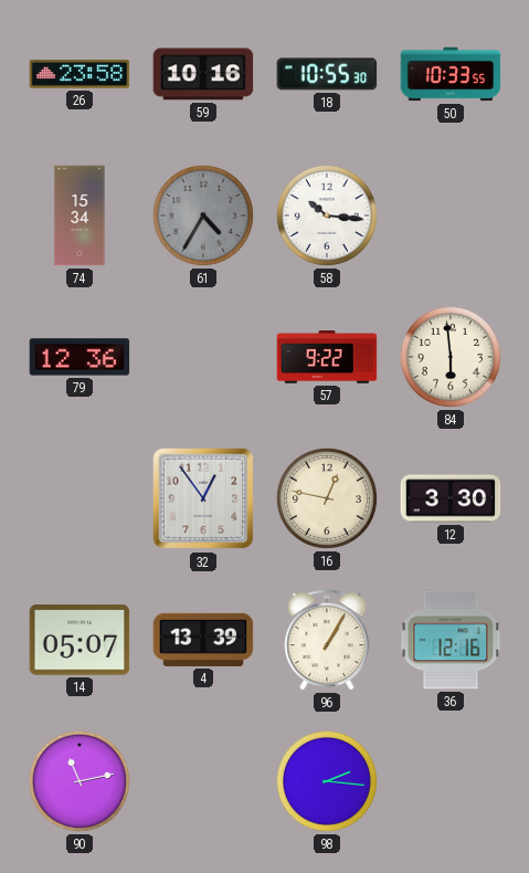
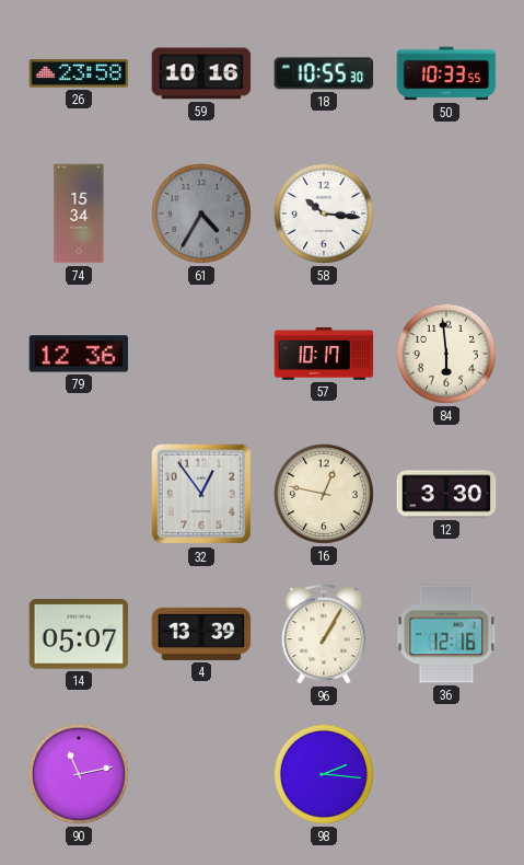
57: 9:22 -> 10:17
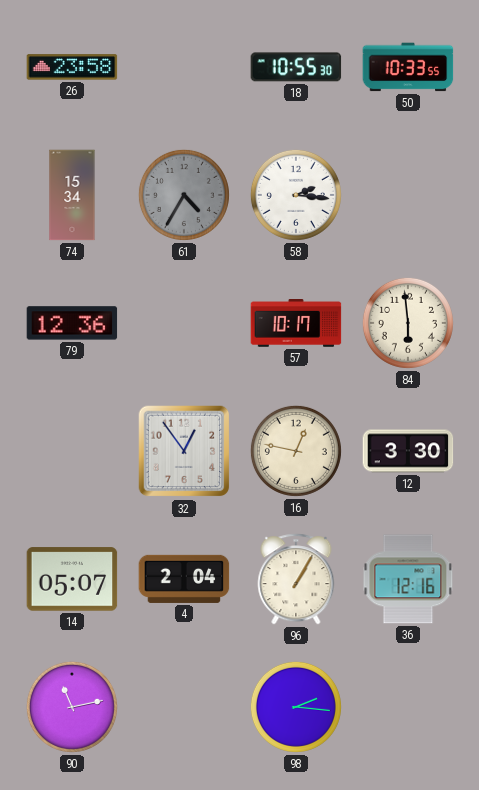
59: 10:16 -> none
58: 10:16 -> 2:16
4: 13:39 -> 2:04
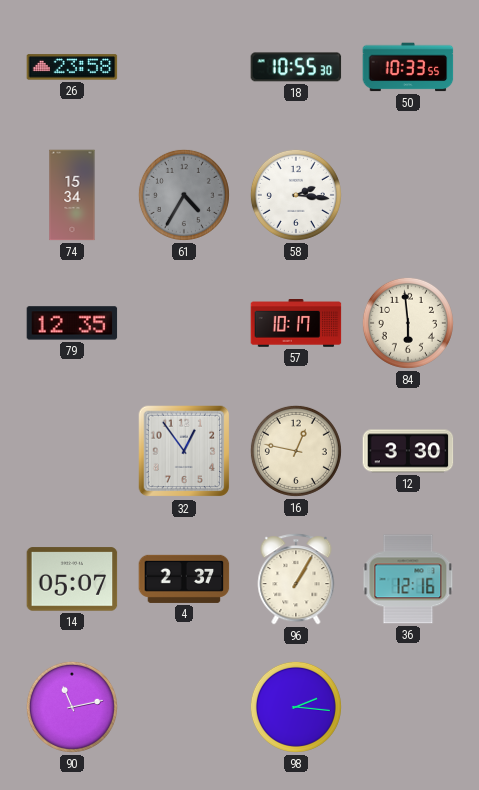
79: 12:36 -> 12:35
4: 2:04 -> 2:37
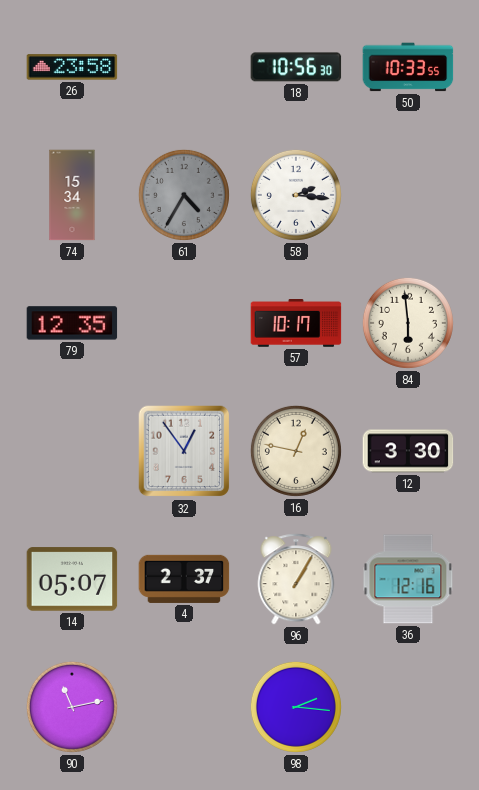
18: 10:55 -> 10:56
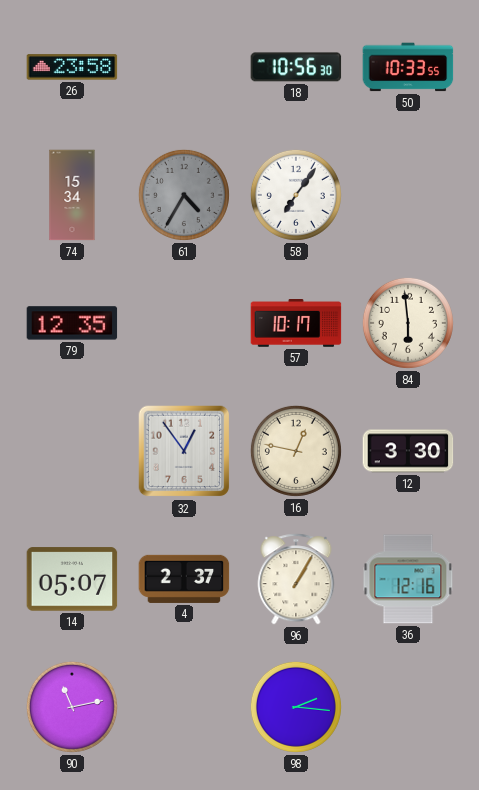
58: 2:16 -> 7:06
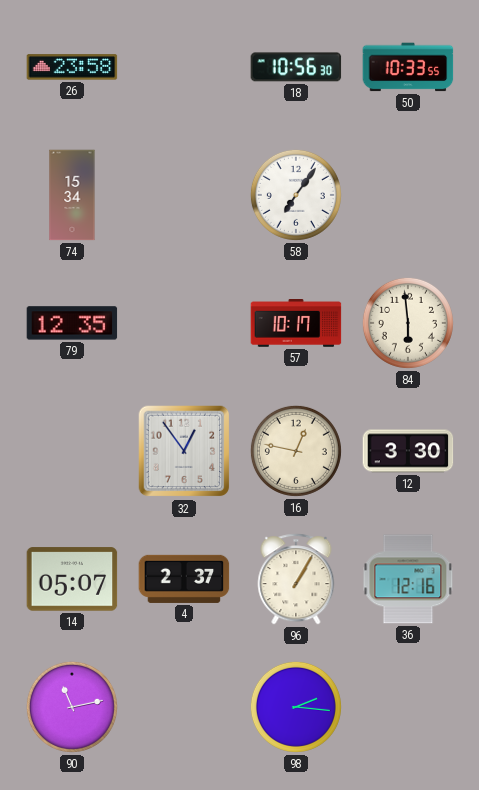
61: 4:35 -> none
